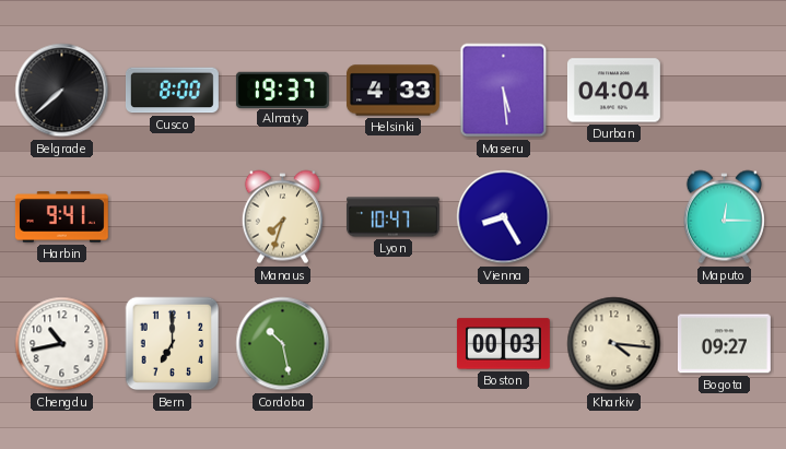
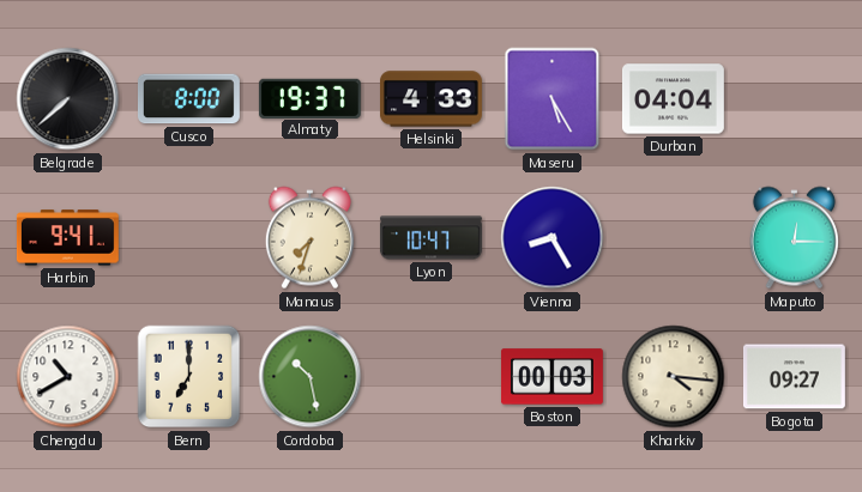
Maseru: 5:29 -> 5:25
Chengdu: 10:43 -> 10:40
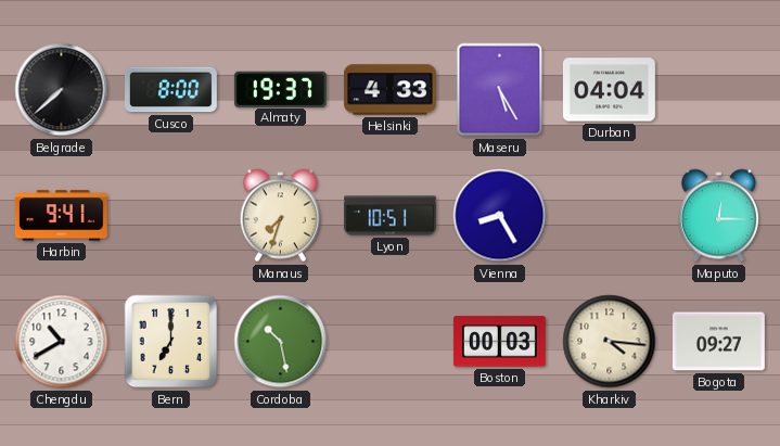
Lyon: 10:47 -> 10:51
